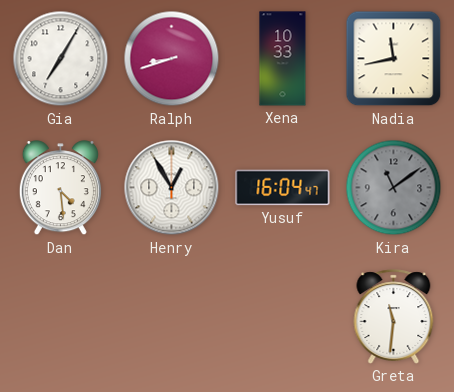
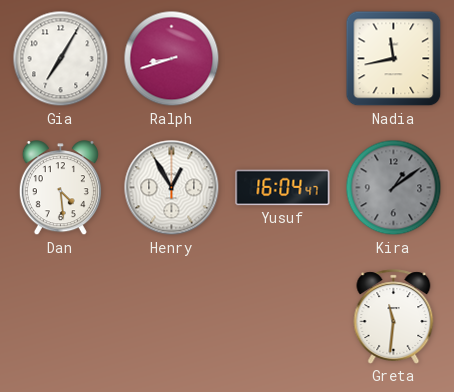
Xena: 10:33 -> none
Kira: 11:09 -> 1:09
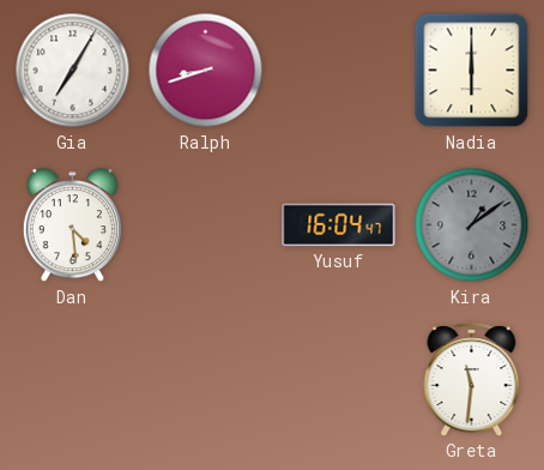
Nadia: 11:43 -> 6:00
Henry: 12:55 -> none
